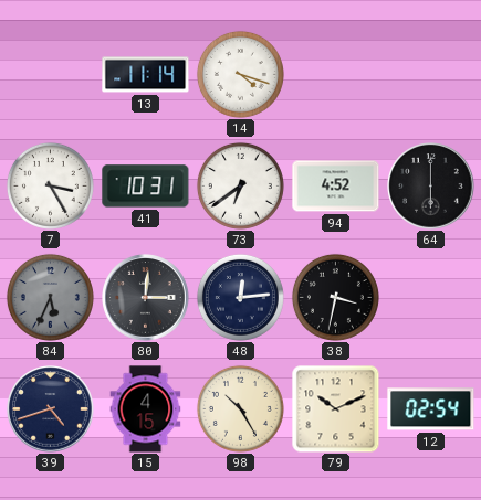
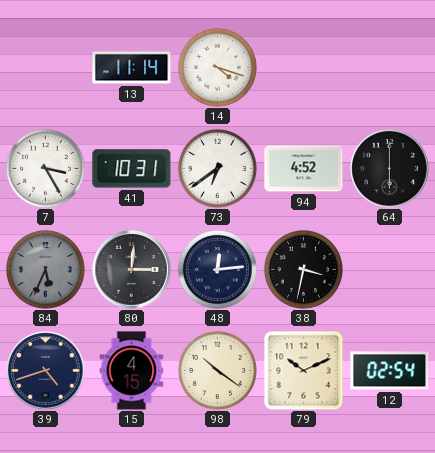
98: 10:25 -> 10:21
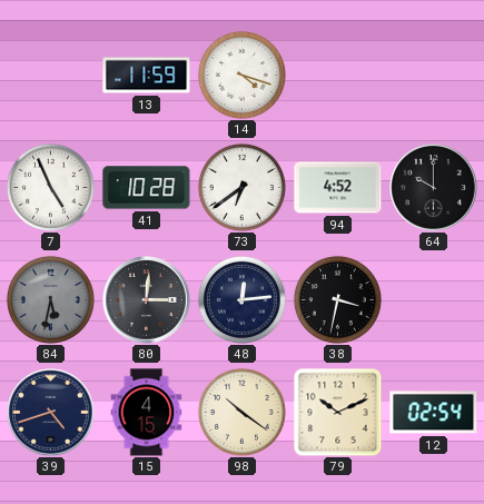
13: 11:14 -> 11:59
7: 3:25 -> 4:56
41: 10:31 -> 10:28
64: 6:00 -> 10:00
84: 5:34 -> 5:32
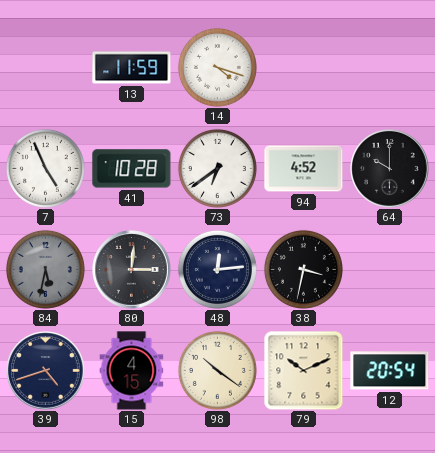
12: 02:54 -> 20:54
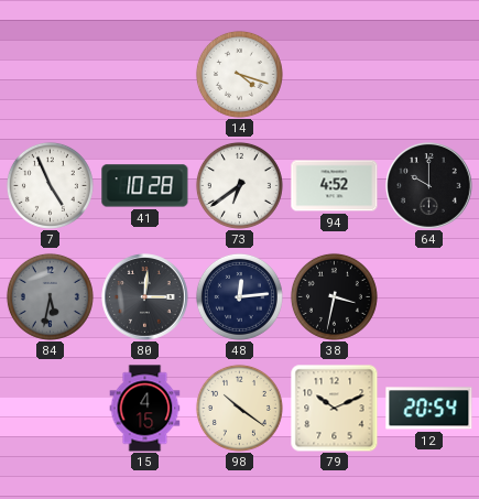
13: 11:59 -> none
39: 4:42 -> none
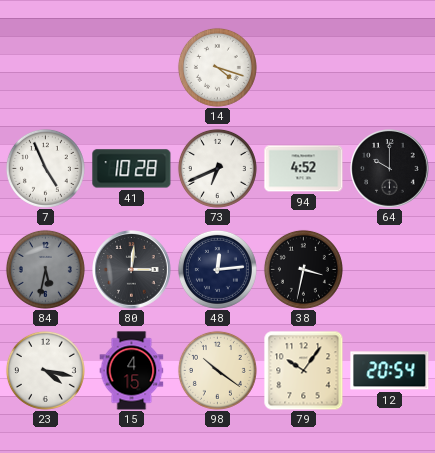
73: 6:39 -> 6:41
23: none -> 4:17
79: 10:11 -> 10:06
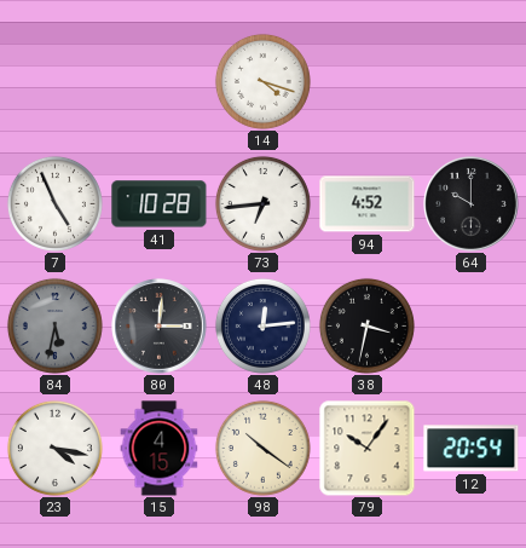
73: 6:41 -> 6:44
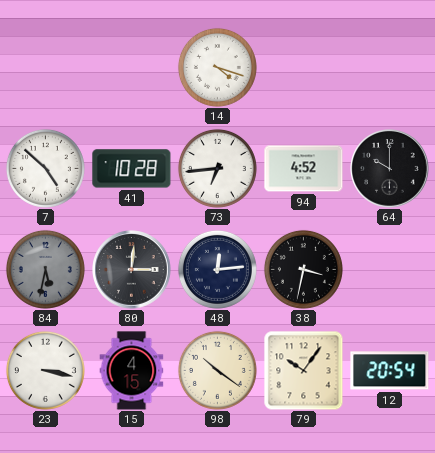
7: 4:56 -> 4:52
23: 4:17 -> 3:17
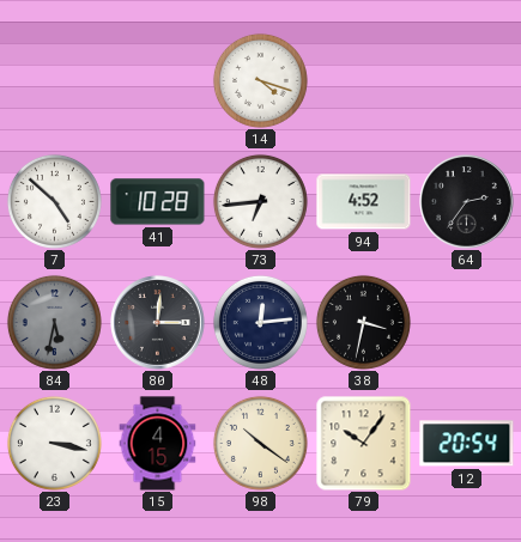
64: 10:00 -> 2:36
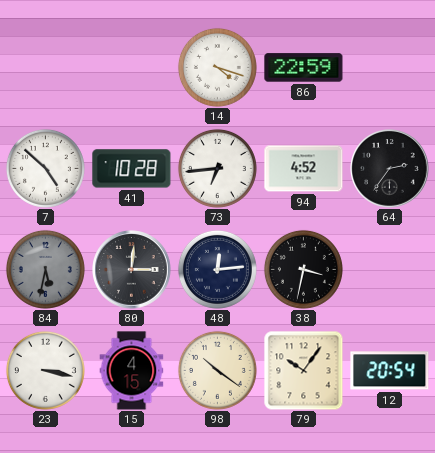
86: none -> 22:59
